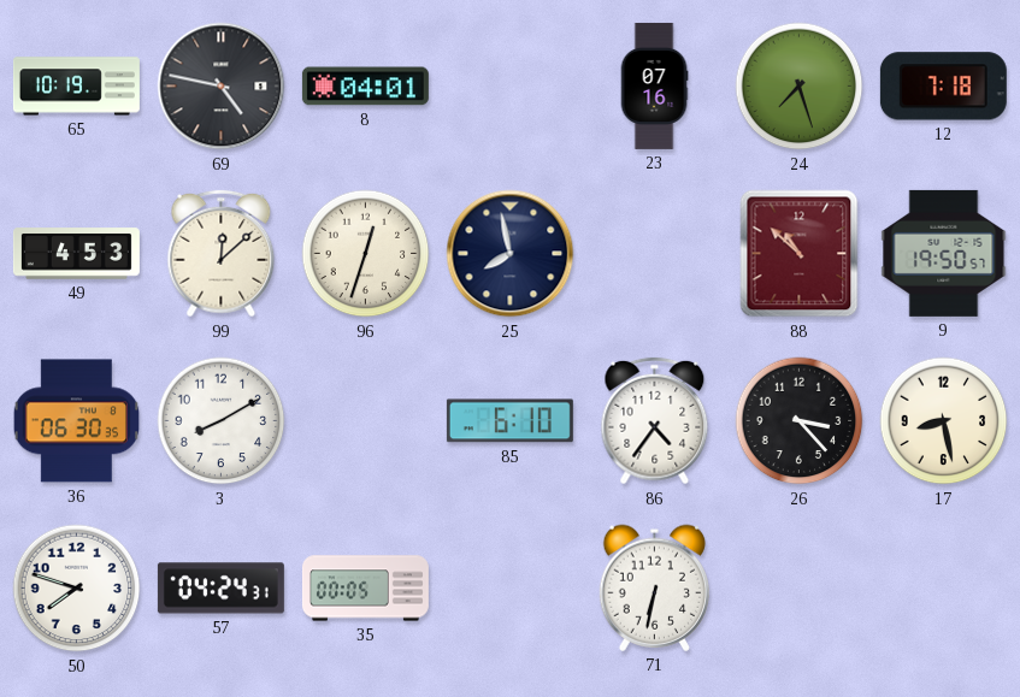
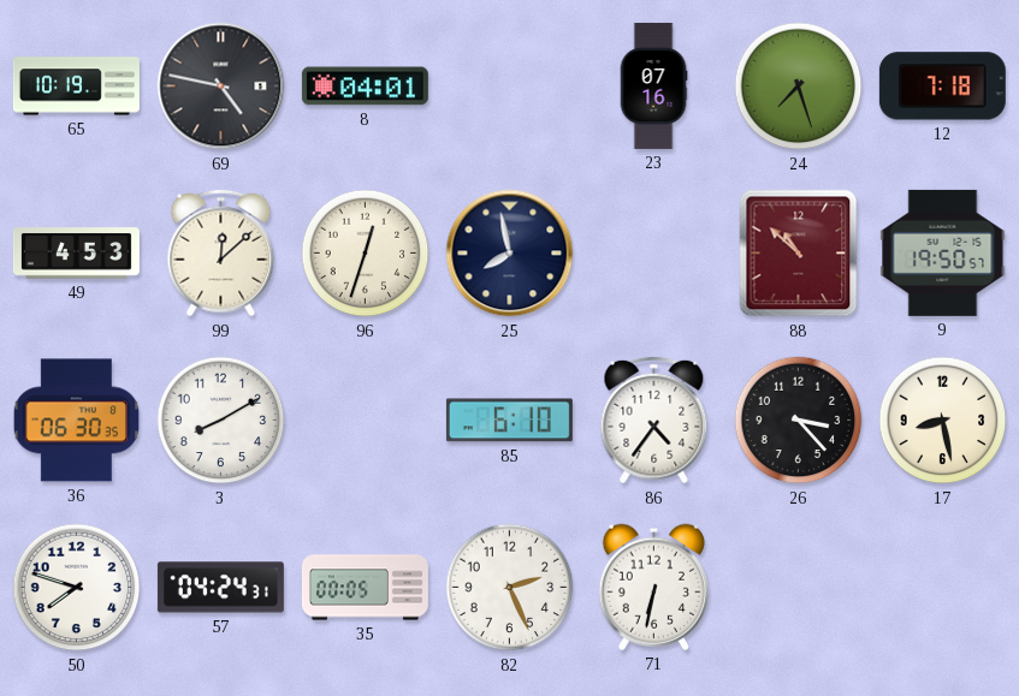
82: none -> 2:26
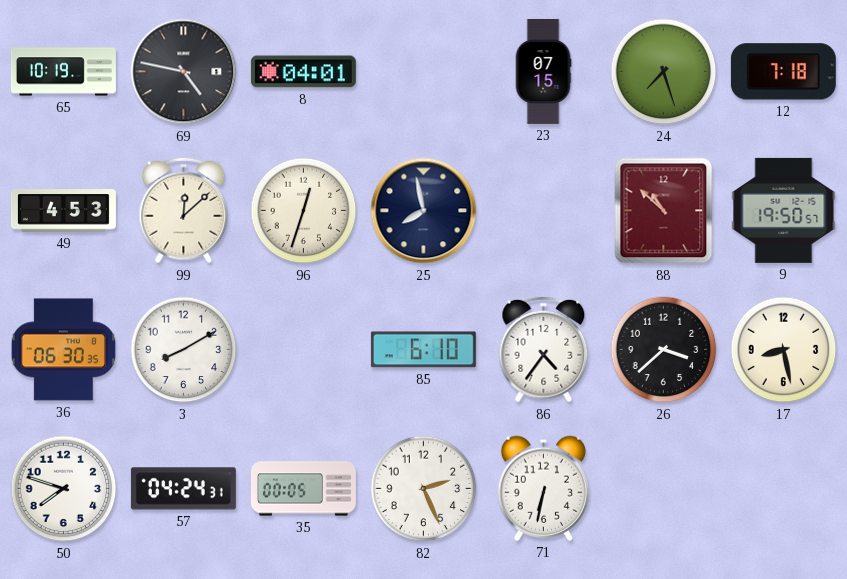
23: 07:16 -> 07:15
26: 3:23 -> 3:38
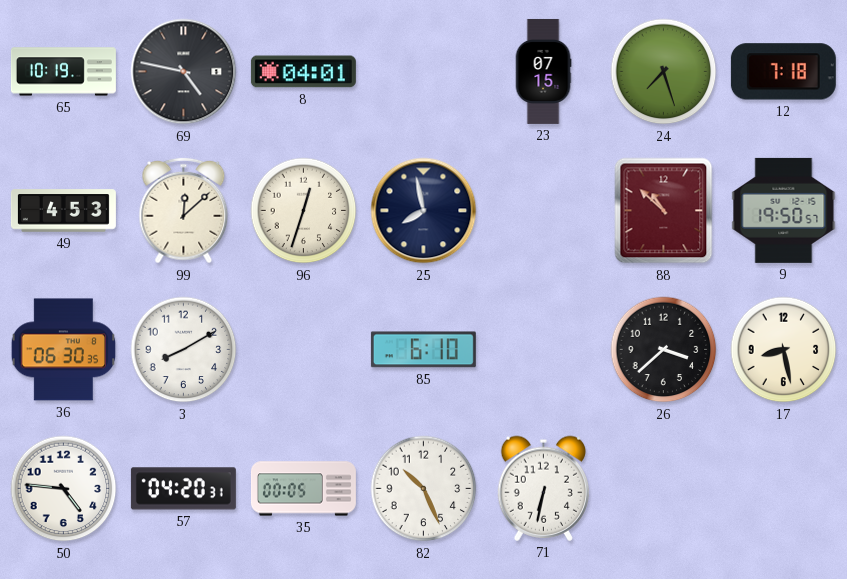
86: 4:36 -> none
50: 7:48 -> 4:46
57: 04:24 -> 04:20
82: 2:26 -> 10:26
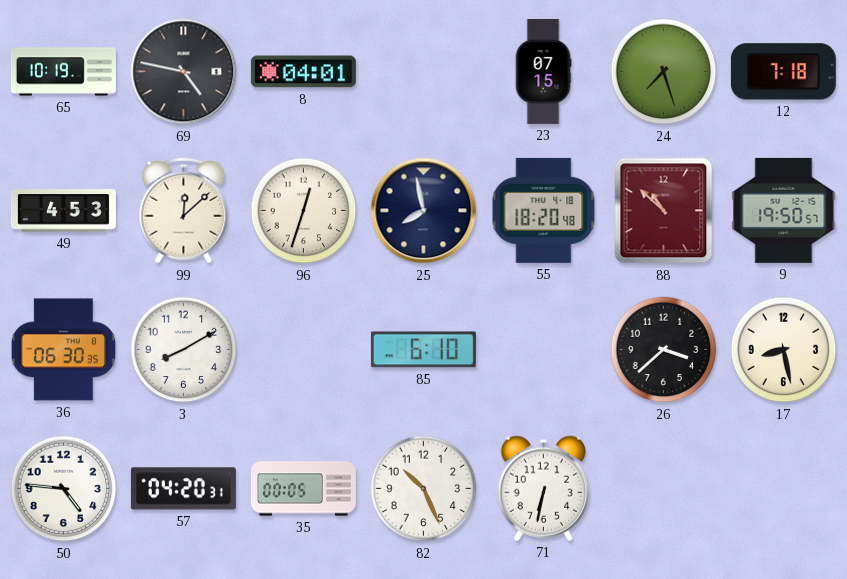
55: none -> 18:20
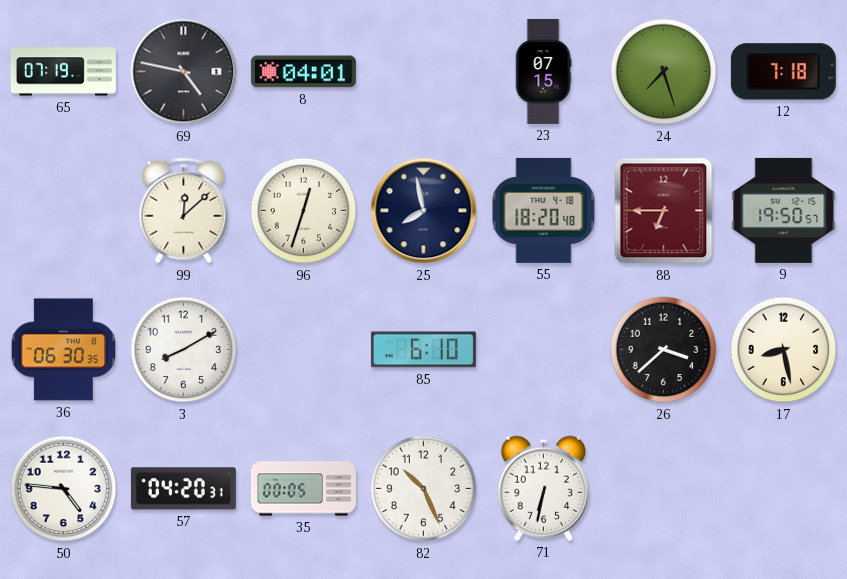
65: 10:19 -> 07:19
49: 4:53 -> none
88: 10:52 -> 6:45
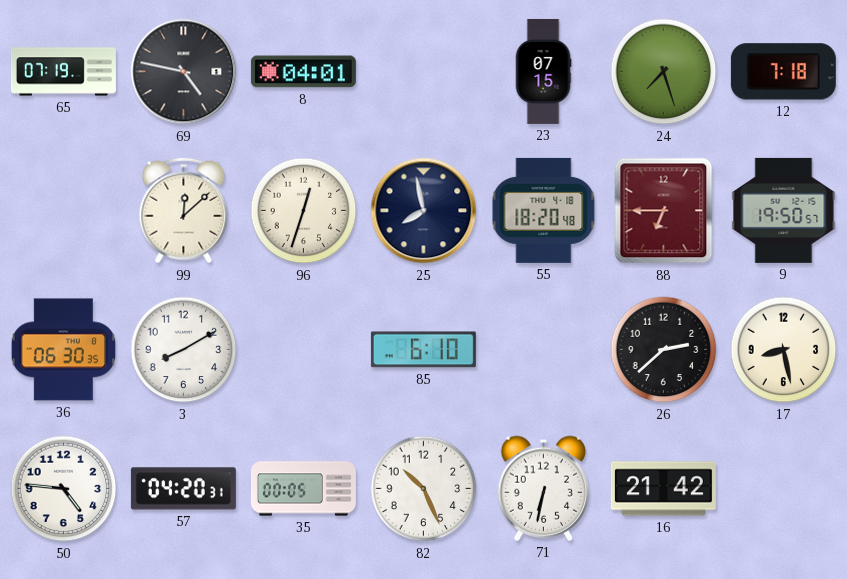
26: 3:38 -> 2:38
16: none -> 21:42
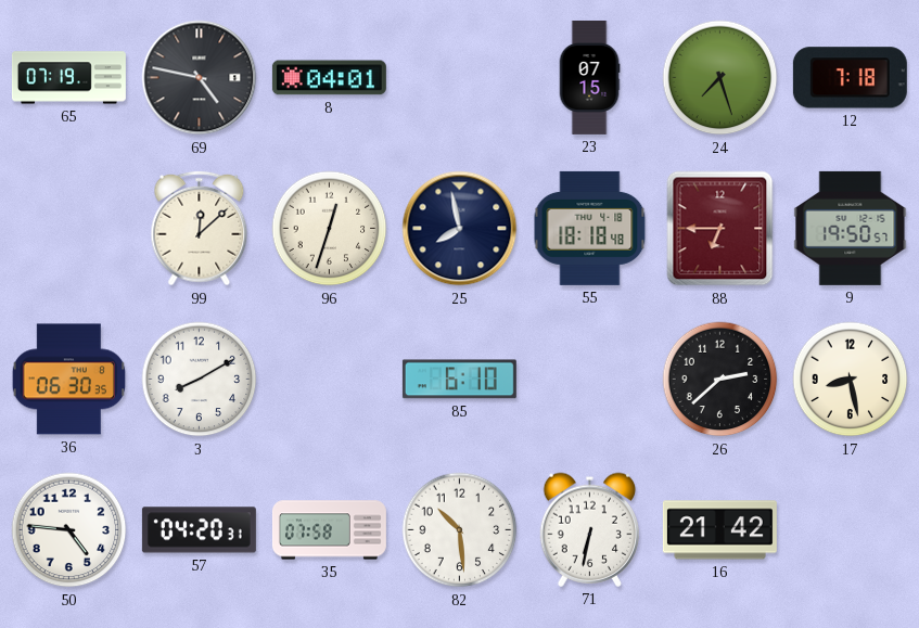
55: 18:20 -> 18:18
35: 00:05 -> 07:58
82: 10:26 -> 10:29
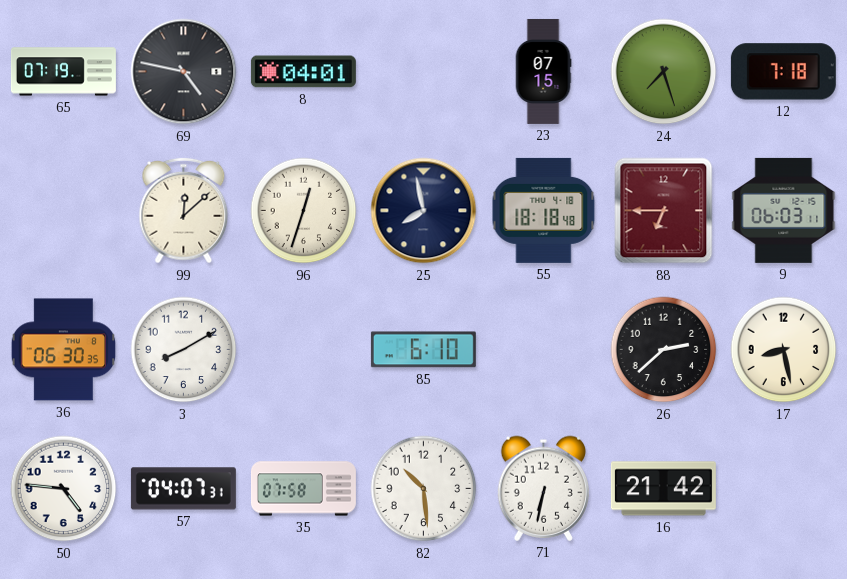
9: 19:50 -> 06:03
57: 04:20 -> 04:07
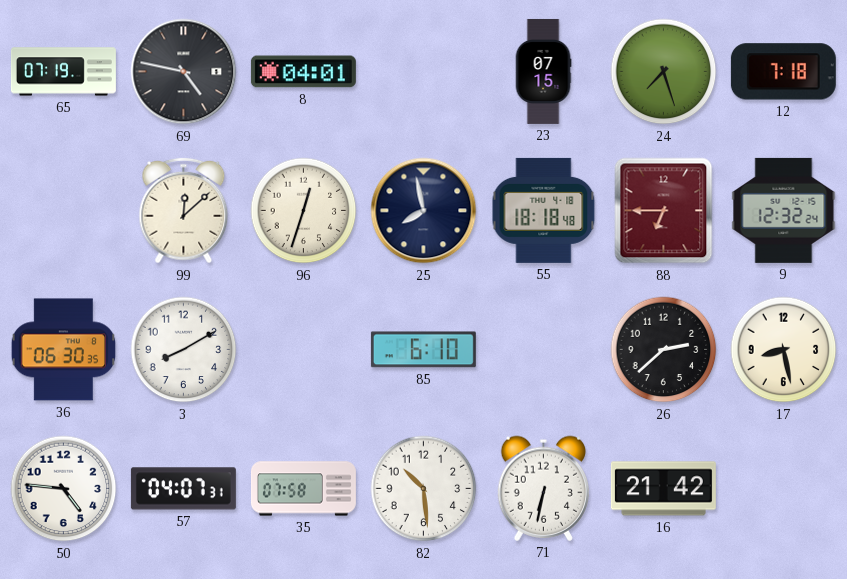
9: 06:03 -> 12:32
